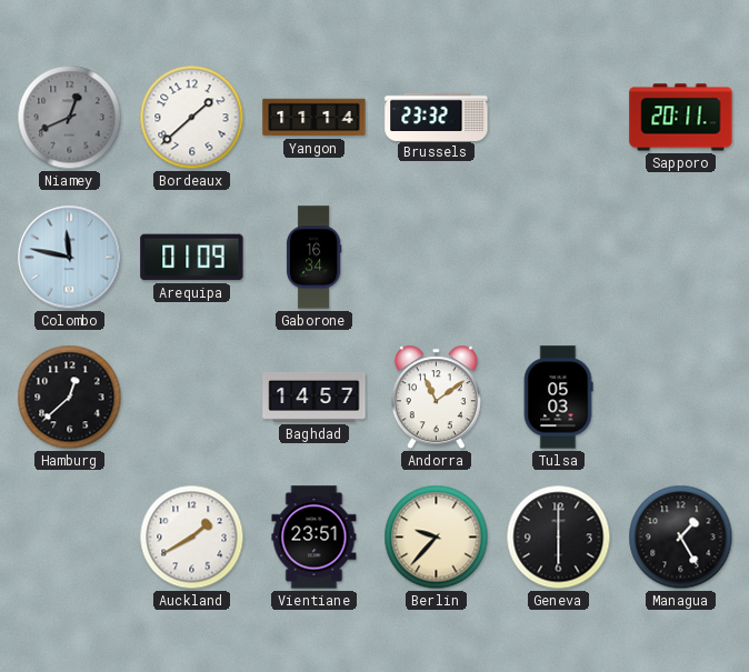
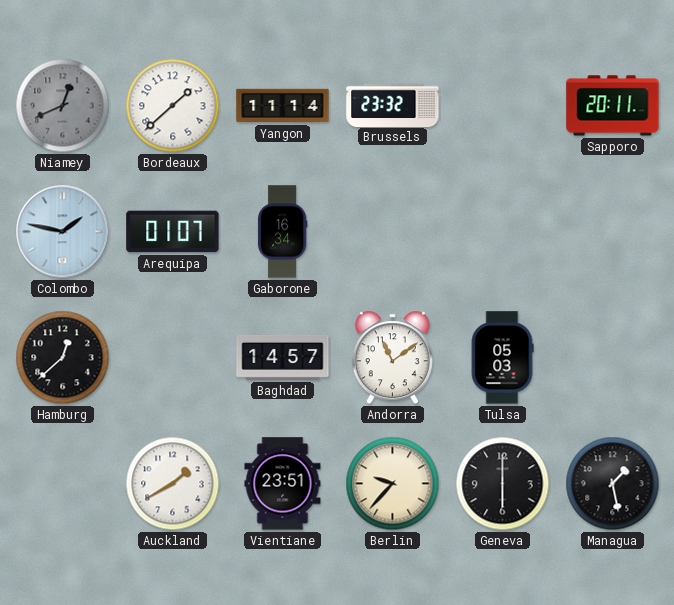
Colombo: 11:47 -> 1:47
Arequipa: 01:09 -> 01:07
Managua: 1:25 -> 1:28
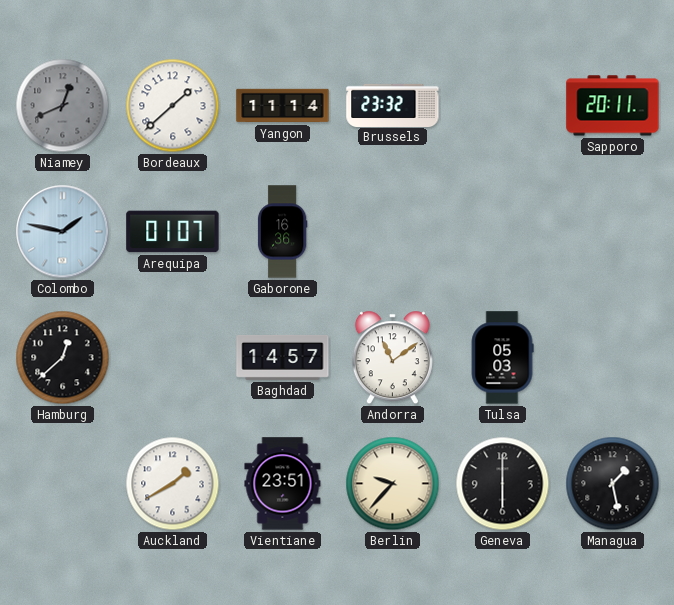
Gaborone: 16:34 -> 16:36
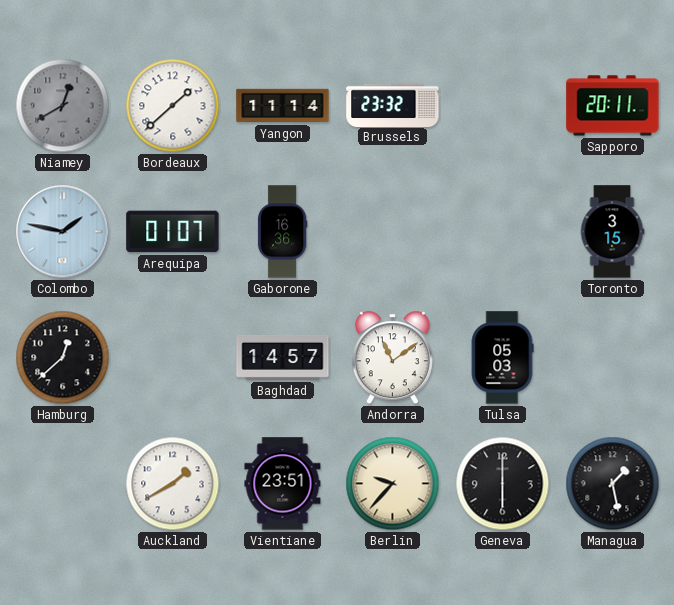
Niamey: 12:41 -> 12:40
Toronto: none -> 3:15
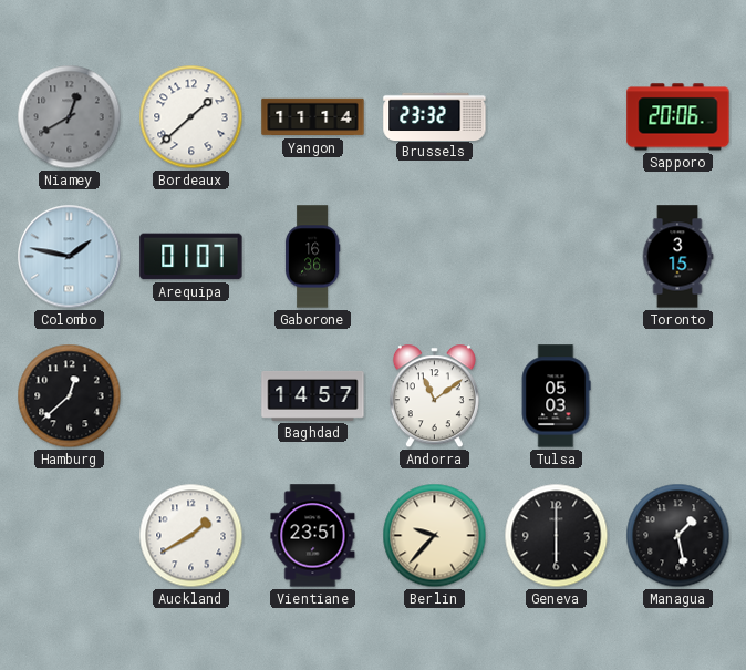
Sapporo: 20:11 -> 20:06
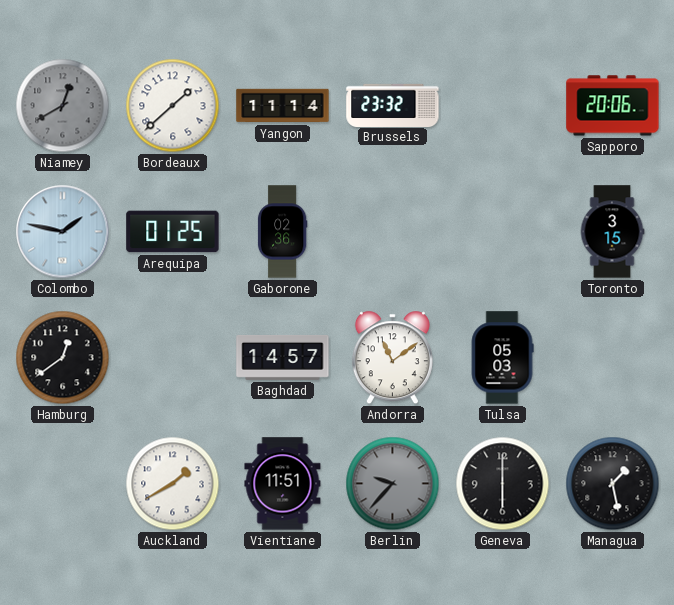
Arequipa: 01:07 -> 01:25
Gaborone: 16:36 -> 02:36
Hamburg: 12:38 -> 12:39
Vientiane: 23:51 -> 11:51
Berlin dial: cream -> grey
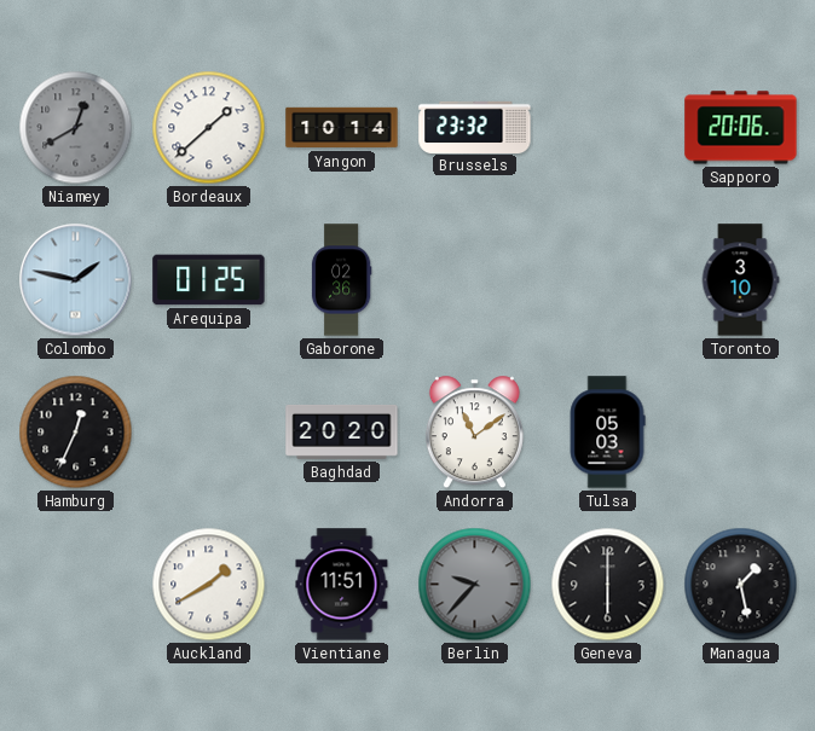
Yangon: 11:14 -> 10:14
Toronto: 3:15 -> 3:10
Hamburg: 12:39 -> 12:34
Baghdad: 14:57 -> 20:20
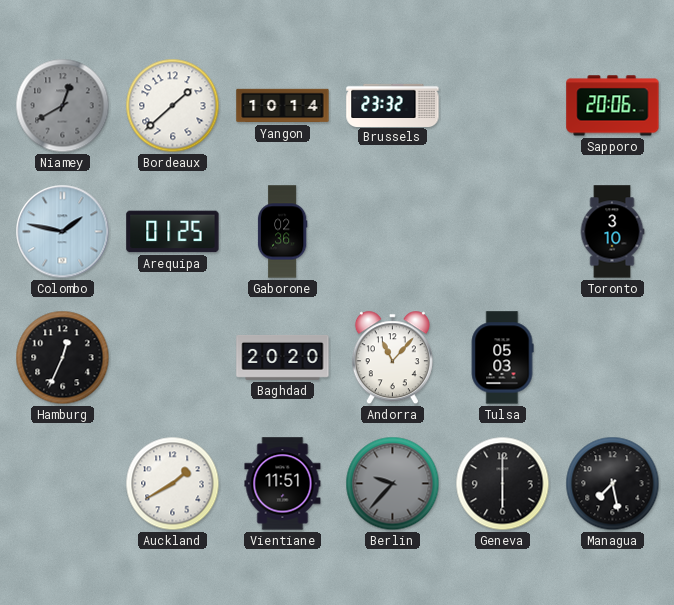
Andorra: 11:09 -> 11:07
Managua: 1:28 -> 7:28
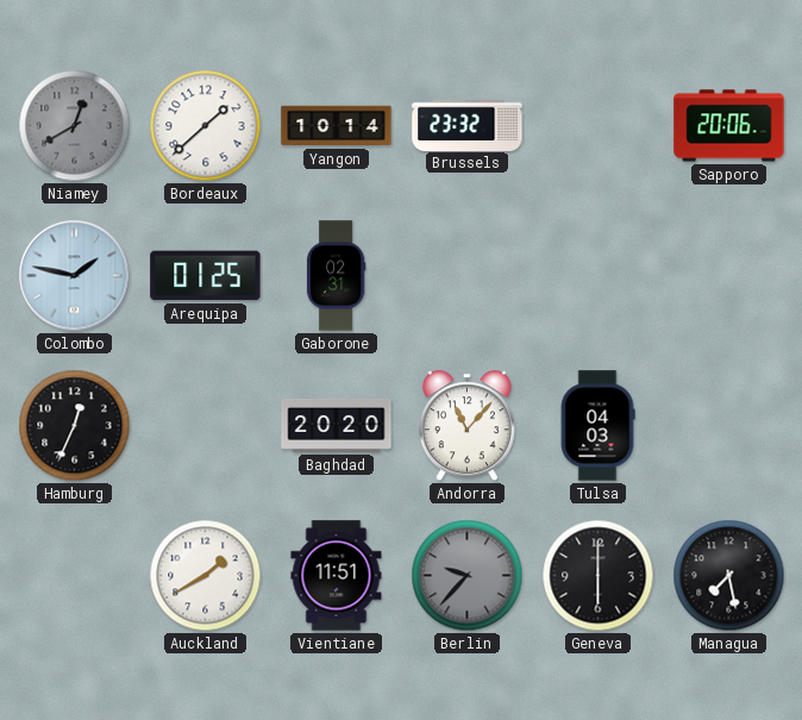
Gaborone: 02:36 -> 02:31
Toronto: 3:10 -> none
Tulsa: 05:03 -> 04:03
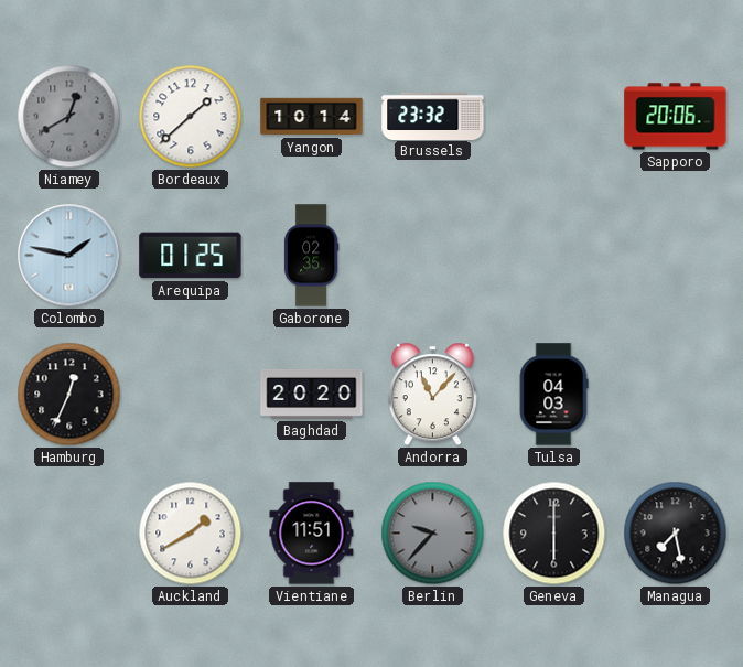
Gaborone: 02:31 -> 02:35
